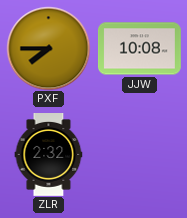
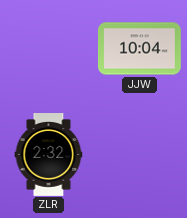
PXF: 7:45 -> none
JJW: 10:08 -> 10:04
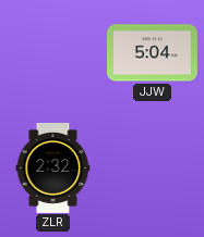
JJW: 10:04 -> 5:04
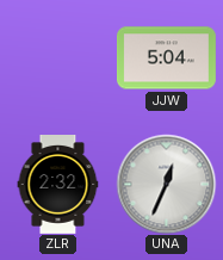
UNA: none -> 12:34
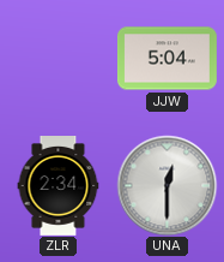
ZLR: 2:32 -> 2:34
UNA: 12:34 -> 12:30
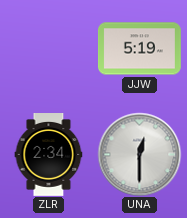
JJW: 5:04 -> 5:19
